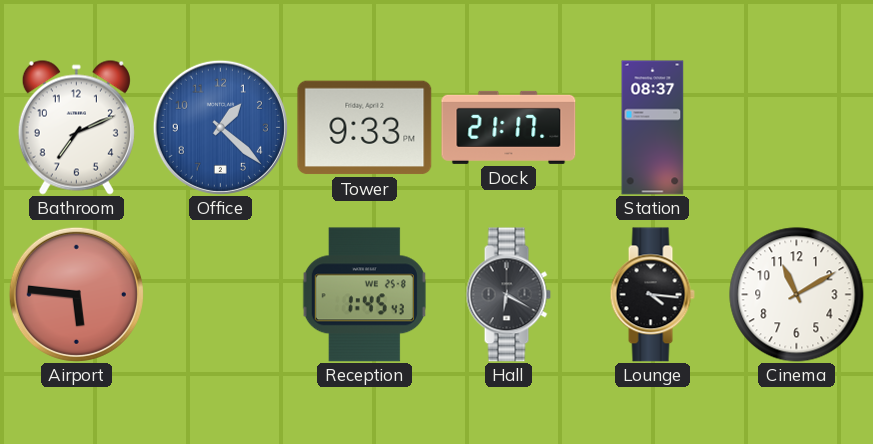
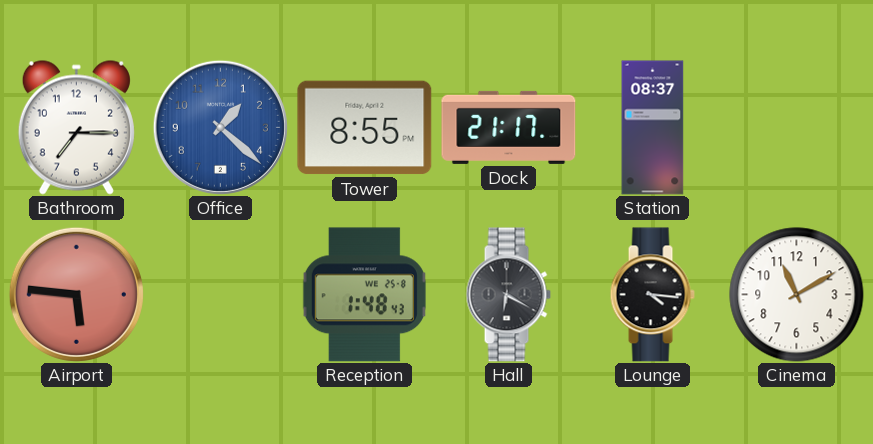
Bathroom: 7:11 -> 7:15
Tower: 9:33 -> 8:55
Reception: 1:45 -> 1:48
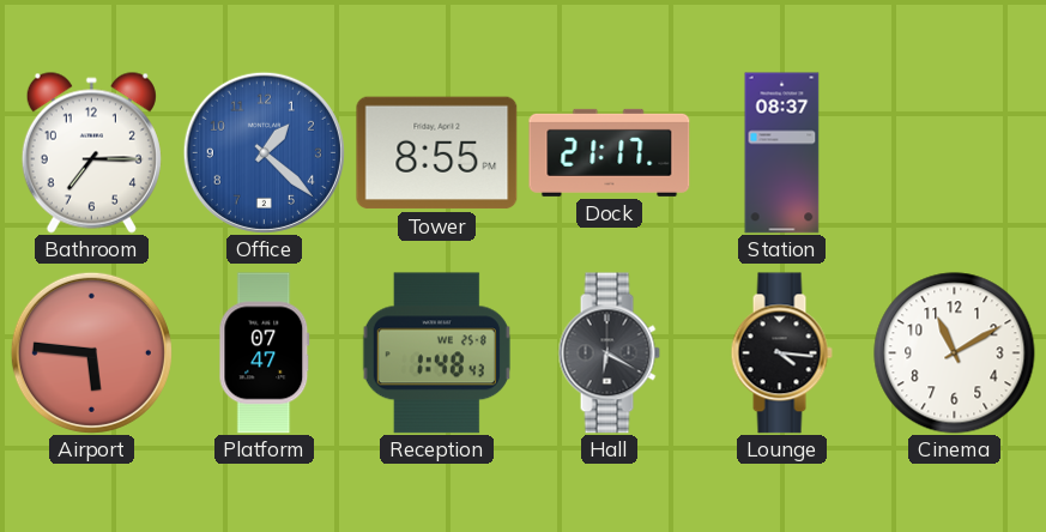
Platform: none -> 07:47
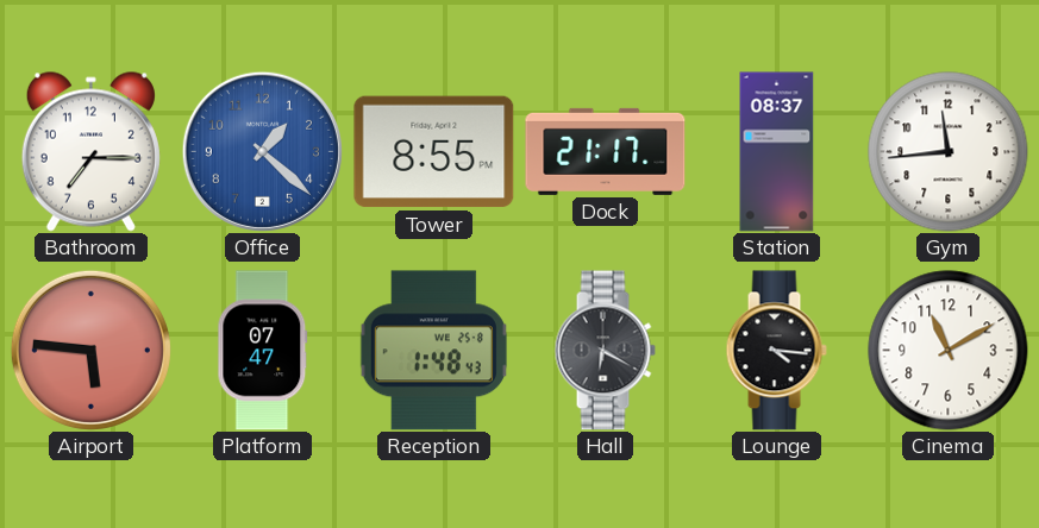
Gym: none -> 11:44
